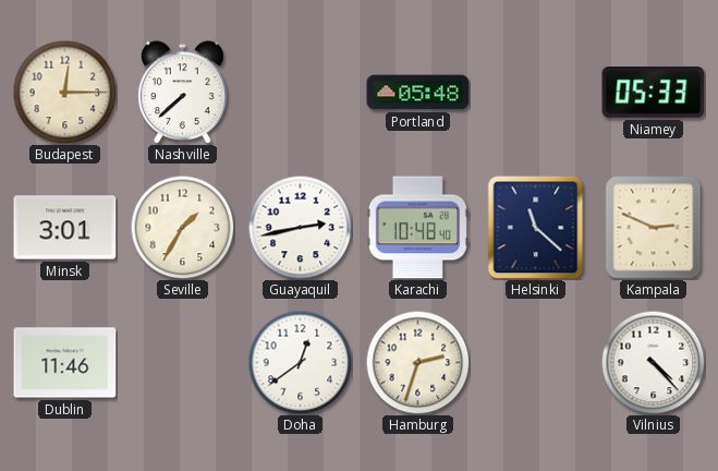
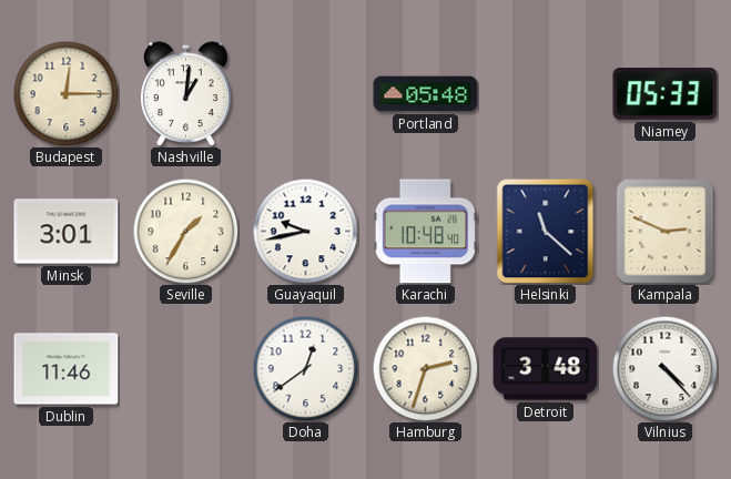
Nashville: 7:38 -> 1:01
Guayaquil: 2:43 -> 9:43
Detroit: none -> 3:48
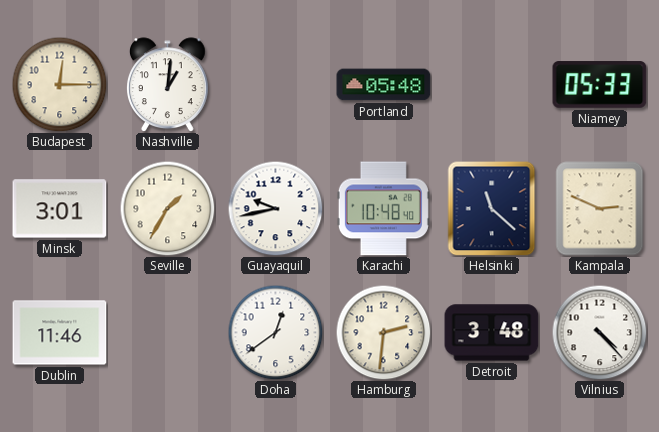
Hamburg: 2:33 -> 2:31
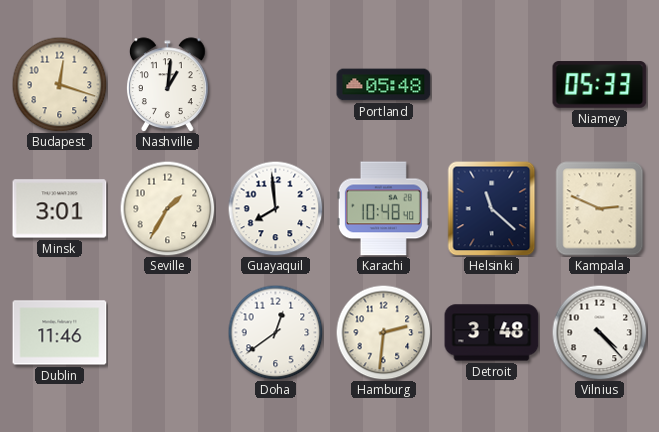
Budapest: 12:15 -> 12:18
Guayaquil: 9:43 -> 7:59
